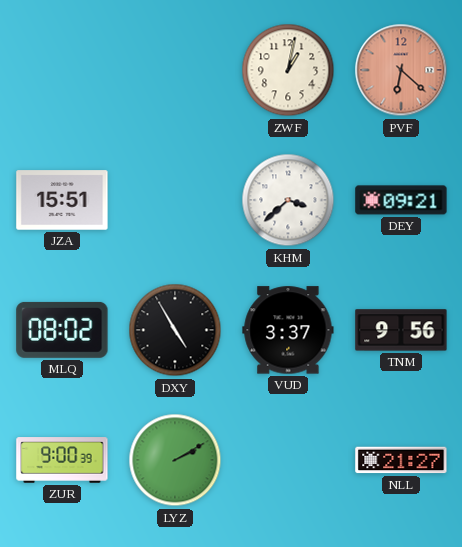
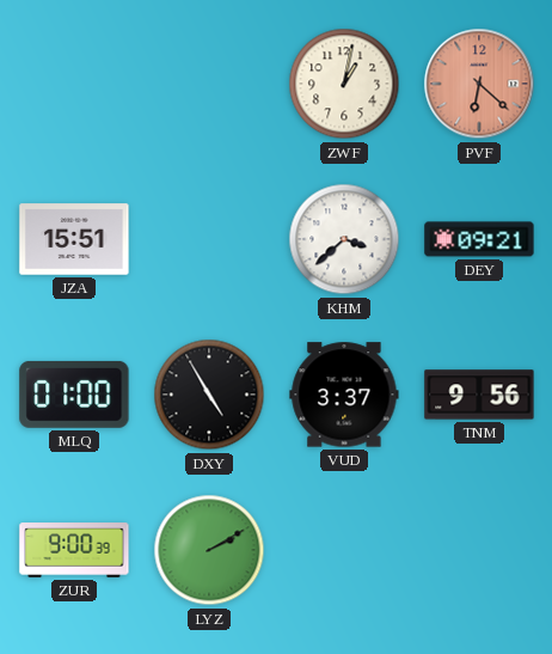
MLQ: 08:02 -> 01:00
NLL: 21:27 -> none
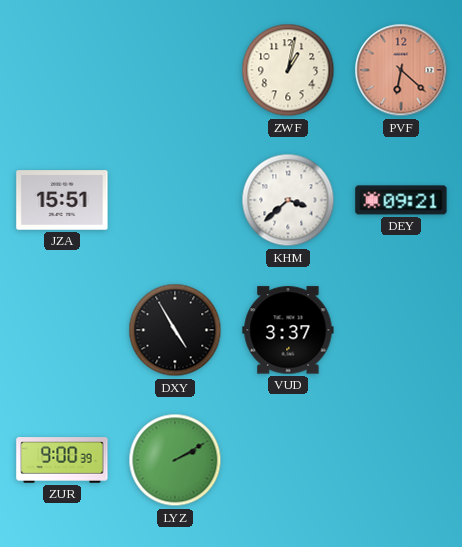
MLQ: 01:00 -> none
TNM: 9:56 -> none
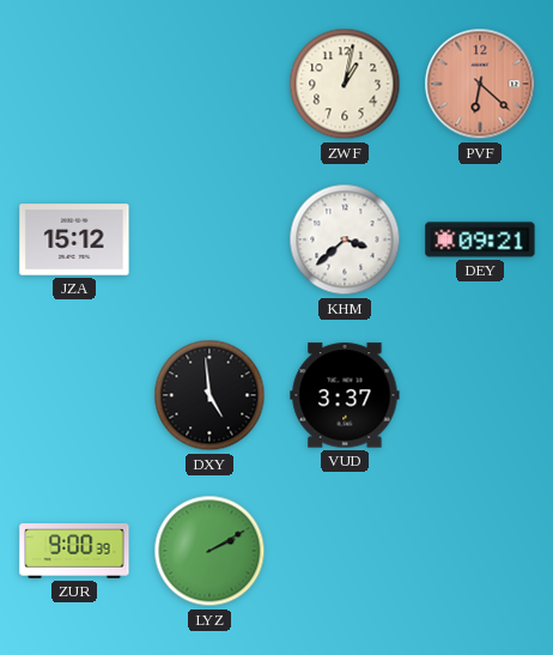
JZA: 15:51 -> 15:12
DXY: 4:55 -> 4:59
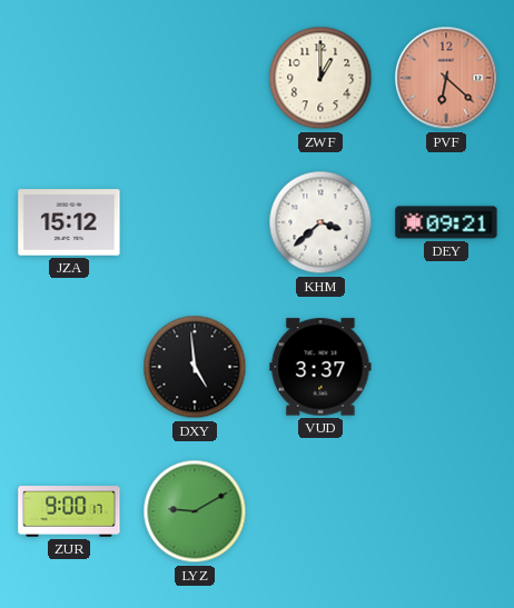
ZWF: 1:02 -> 1:00
ZUR: 9:00:39 -> 9:00:17
LYZ: 2:10 -> 9:10
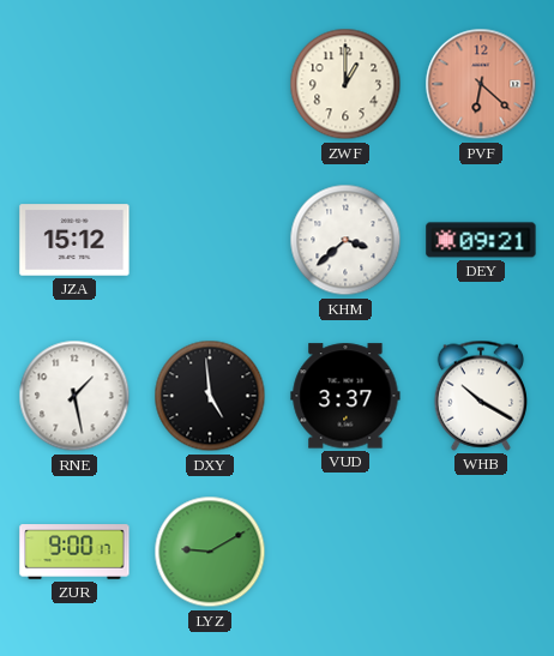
RNE: none -> 1:28
WHB: none -> 10:20
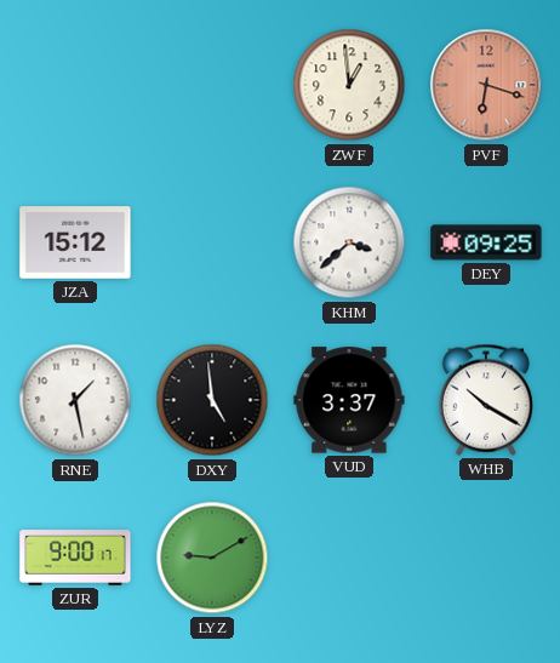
ZWF: 1:00 -> 12:59
PVF: 6:22 -> 6:18
DEY: 09:21 -> 09:25
